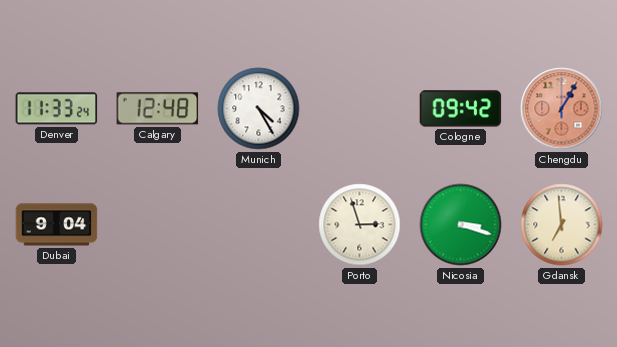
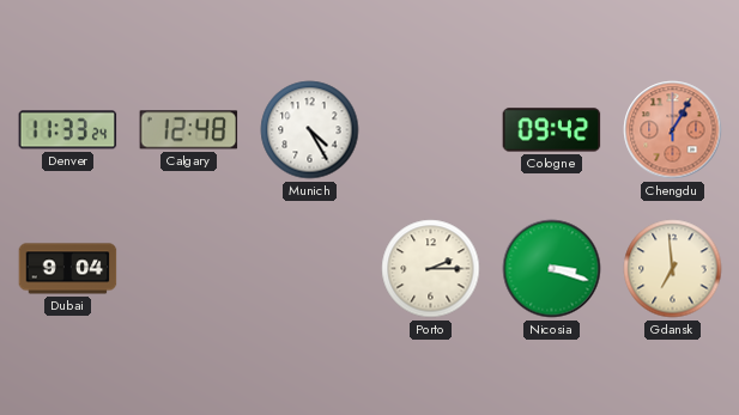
Porto: 2:57 -> 2:15
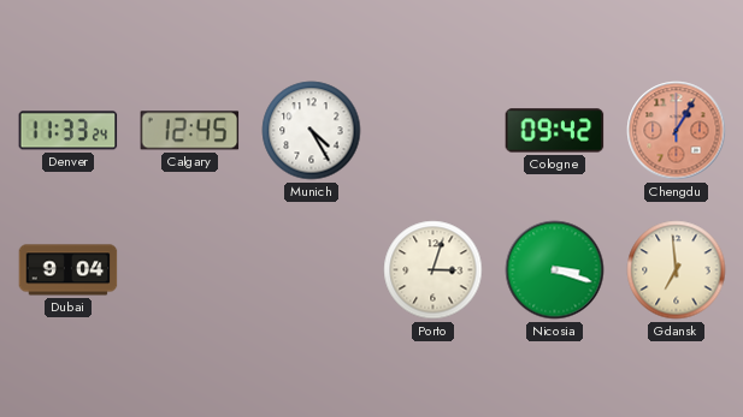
Calgary: 12:48 -> 12:45
Porto: 2:15 -> 3:03
